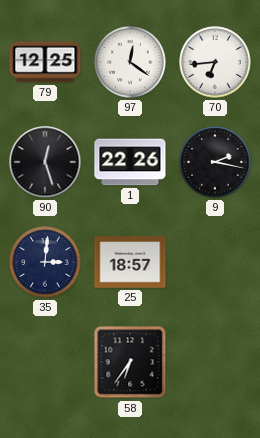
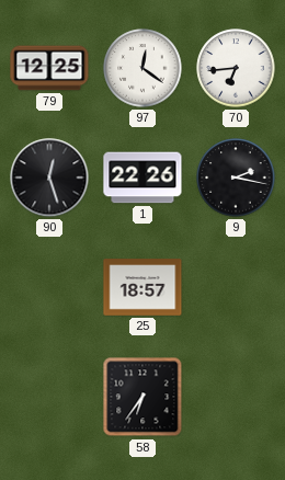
35: 3:01 -> none
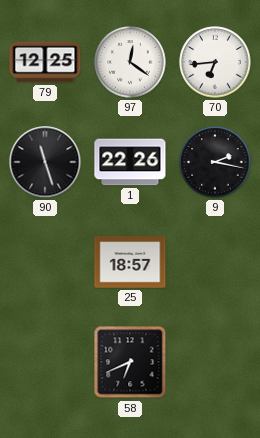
90: 12:27 -> 11:27
58: 6:36 -> 6:41
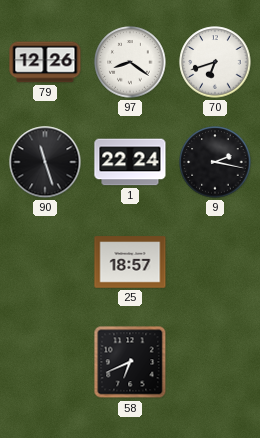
79: 12:25 -> 12:26
97: 12:21 -> 8:21
70: 6:44 -> 6:42
1: 22:26 -> 22:24
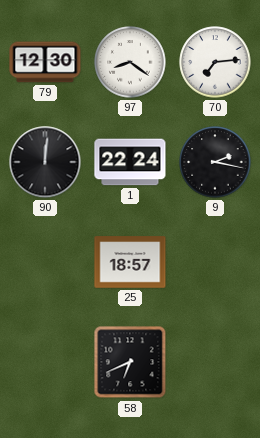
79: 12:26 -> 12:30
70: 6:42 -> 7:14
90: 11:27 -> 12:01
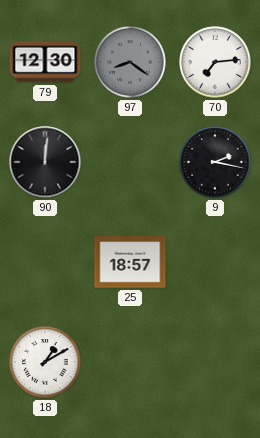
97 dial: white -> grey
1: 22:24 -> none
18: none -> 1:10
58: 6:41 -> none
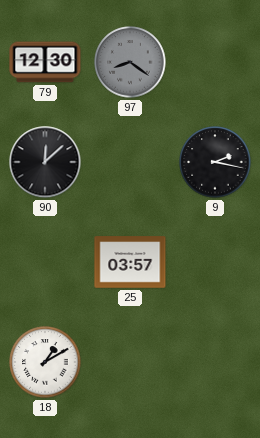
70: 7:14 -> none
90: 12:01 -> 12:08
25: 18:57 -> 03:57
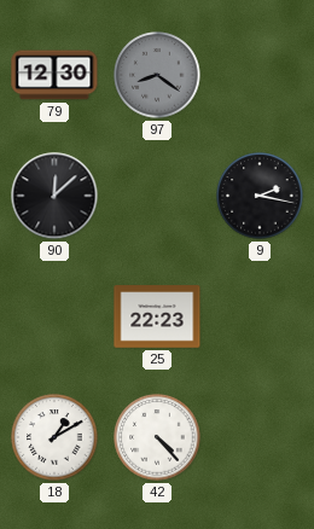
25: 03:57 -> 22:23
42: none -> 4:23
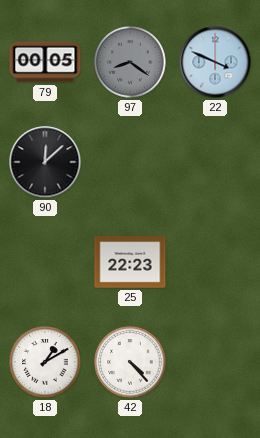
79: 12:30 -> 00:05
22: none -> 3:49
9: 2:17 -> none
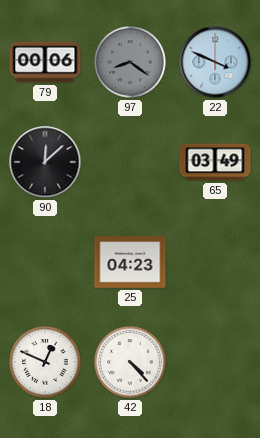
79: 00:05 -> 00:06
65: none -> 03:49
25: 22:23 -> 04:23
18: 1:10 -> 12:49
